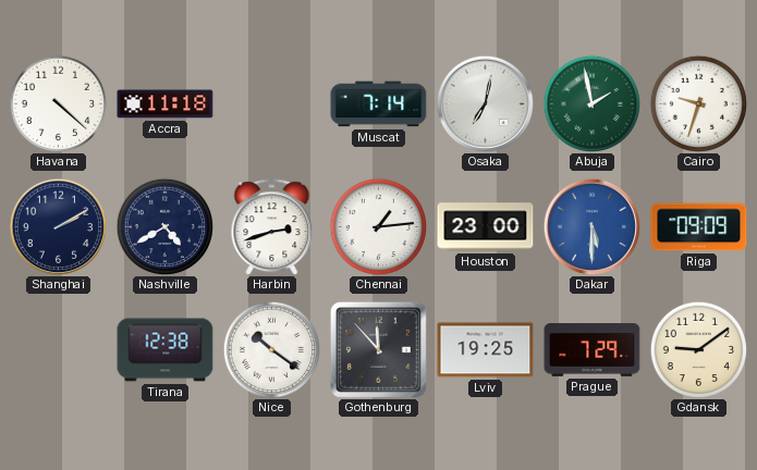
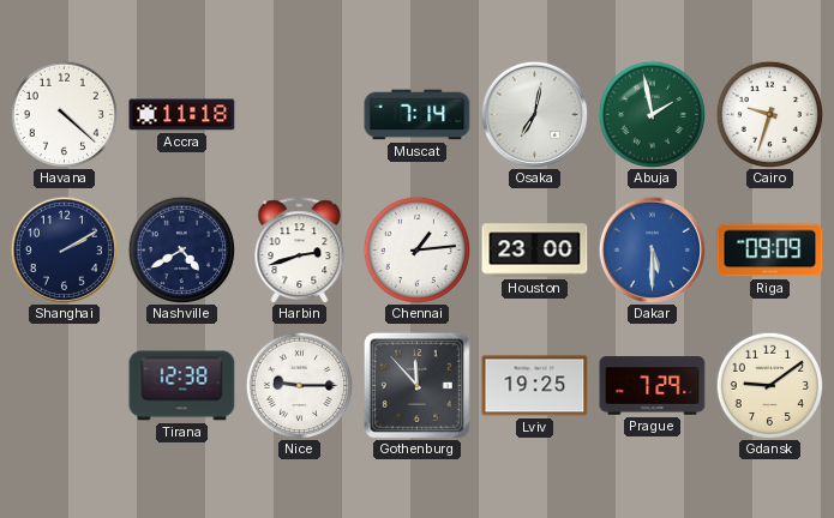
Nice: 10:21 -> 9:15
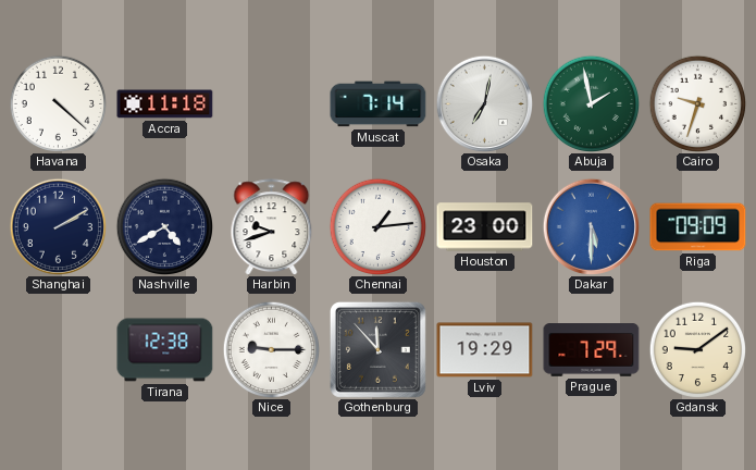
Harbin: 2:42 -> 9:42
Lviv: 19:25 -> 19:29
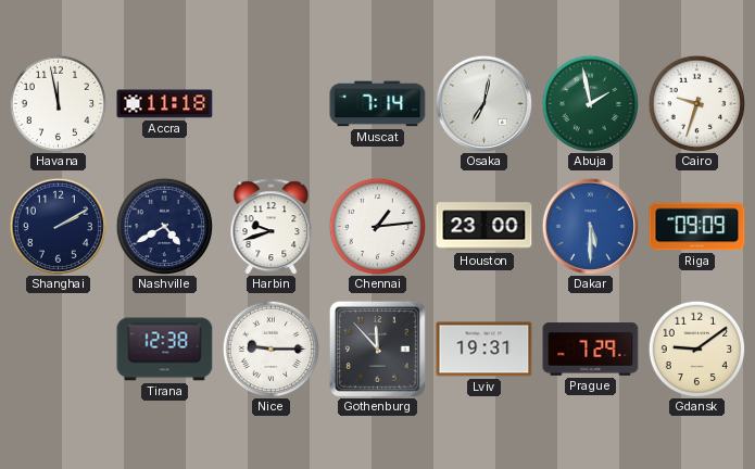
Havana: 4:22 -> 11:58
Lviv: 19:29 -> 19:31
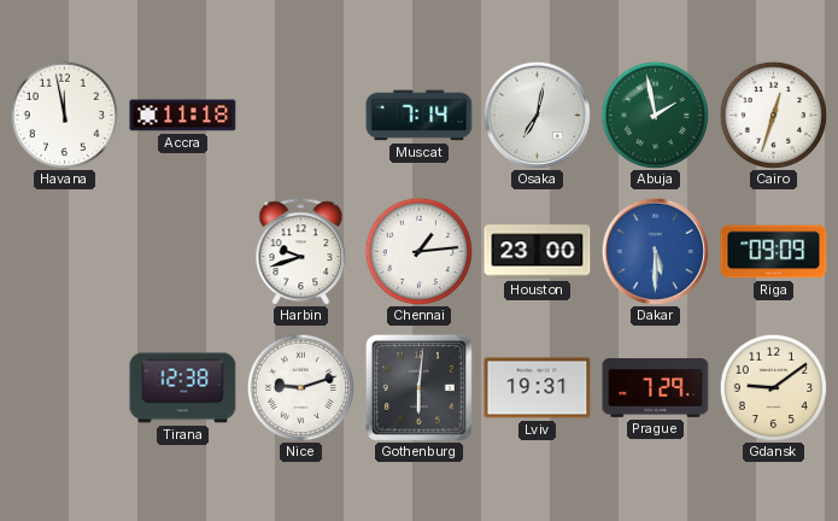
Cairo: 9:33 -> 12:33
Shanghai: 2:10 -> none
Nashville: 4:40 -> none
Nice: 9:15 -> 9:12
Gothenburg: 11:53 -> 6:01
